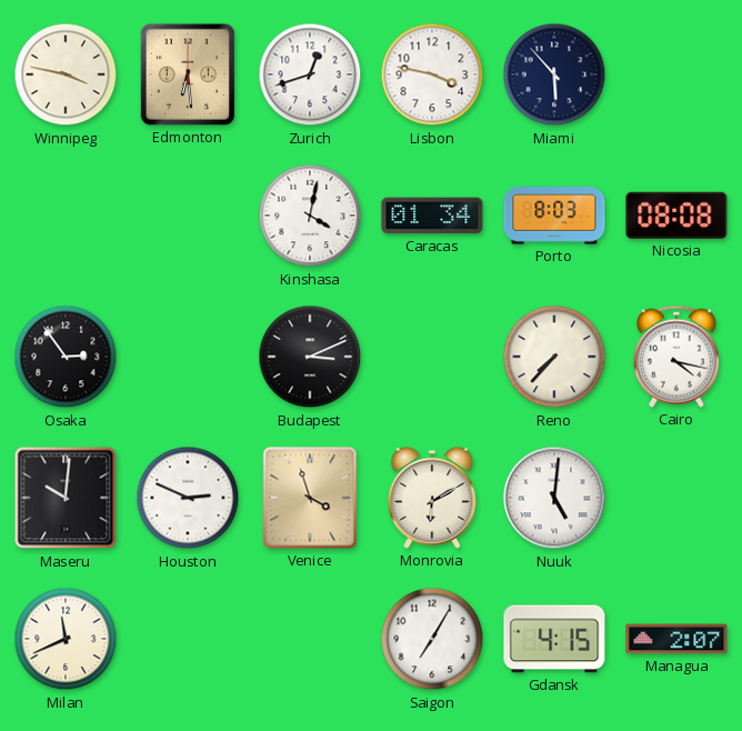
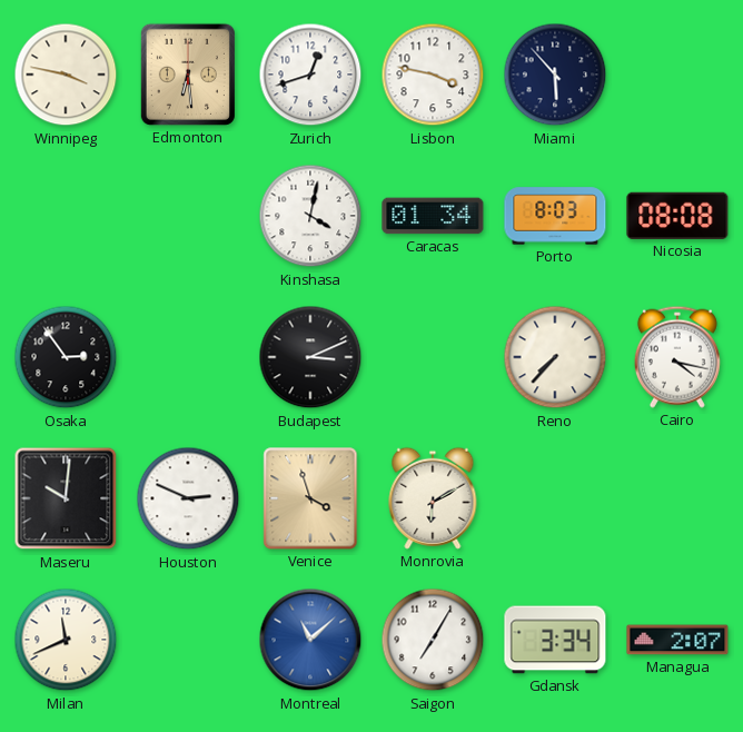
Nuuk: 5:01 -> none
Montreal: none -> 11:08
Gdansk: 4:15 -> 3:34
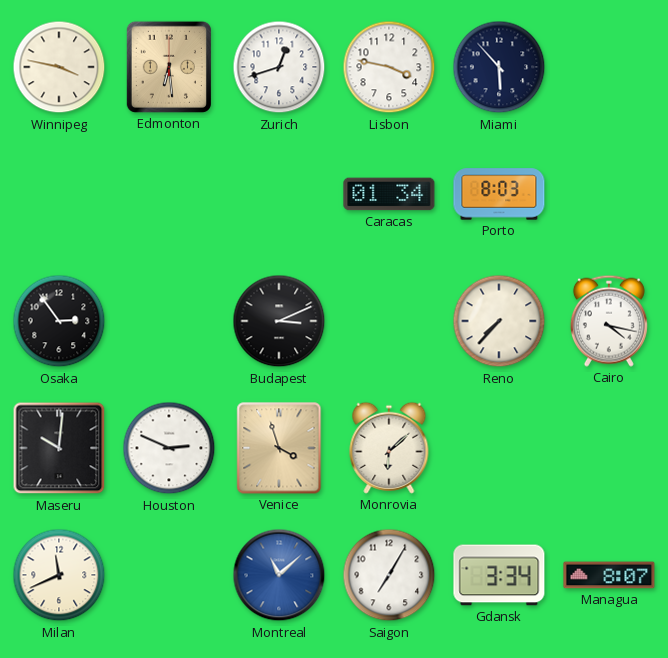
Kinshasa: 4:02 -> none
Nicosia: 08:08 -> none
Monrovia: 6:10 -> 6:08
Managua: 2:07 -> 8:07
